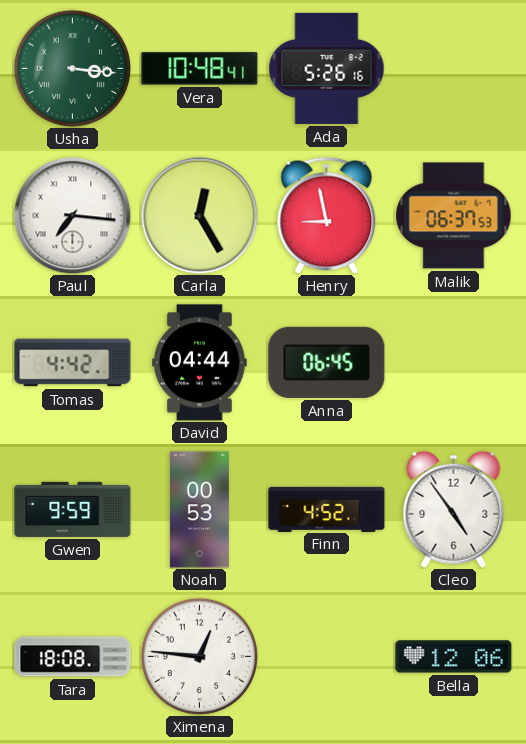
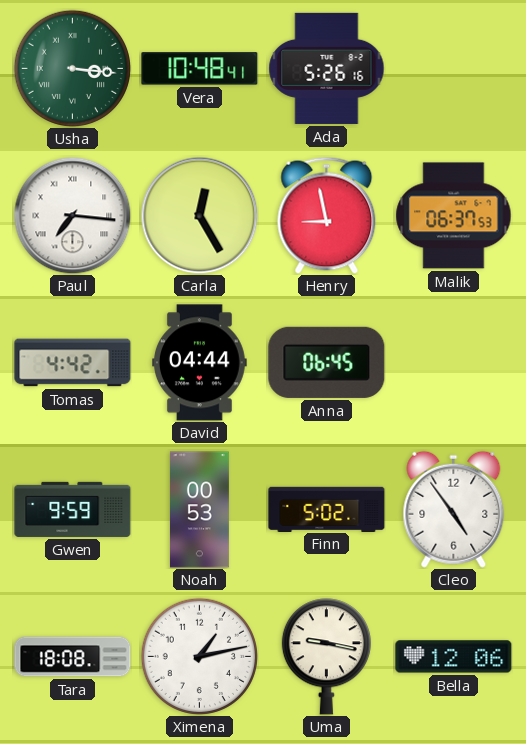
Finn: 4:52 -> 5:02
Ximena: 12:46 -> 1:13
Uma: none -> 9:17
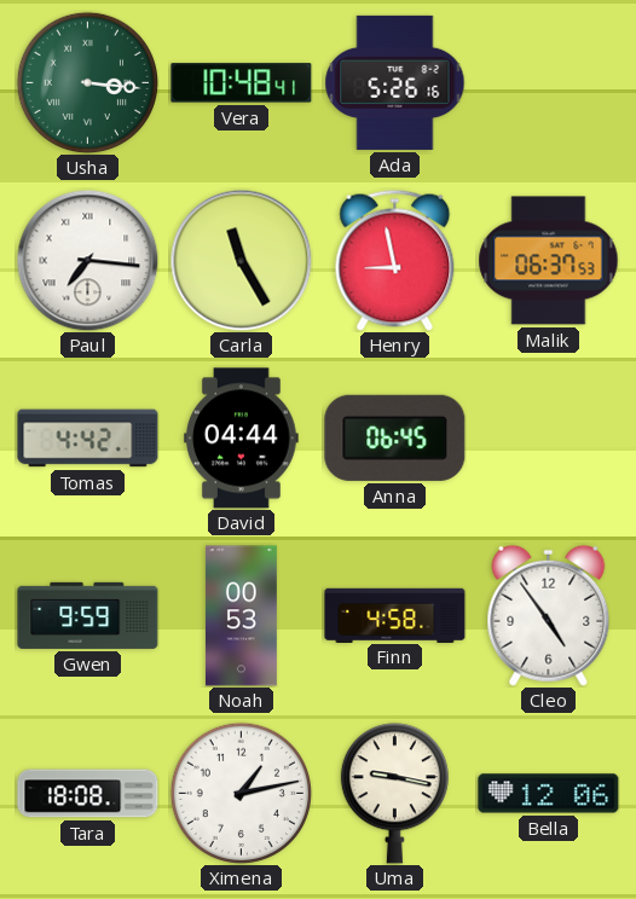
Carla: 12:25 -> 11:25
Finn: 5:02 -> 4:58
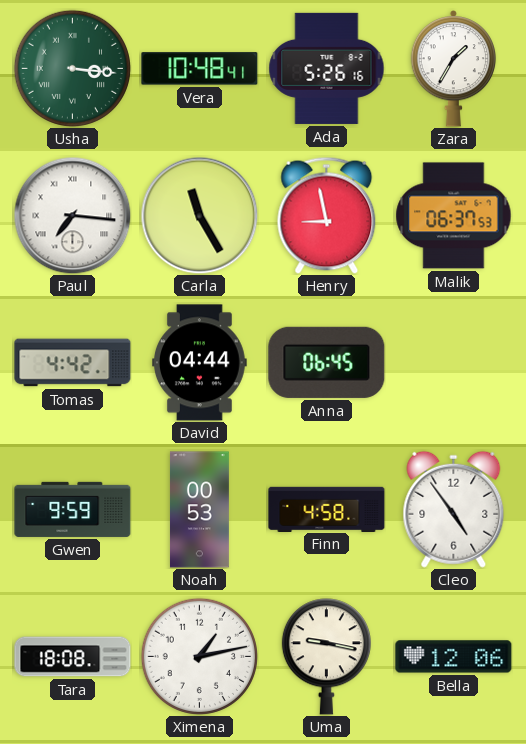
Zara: none -> 1:35
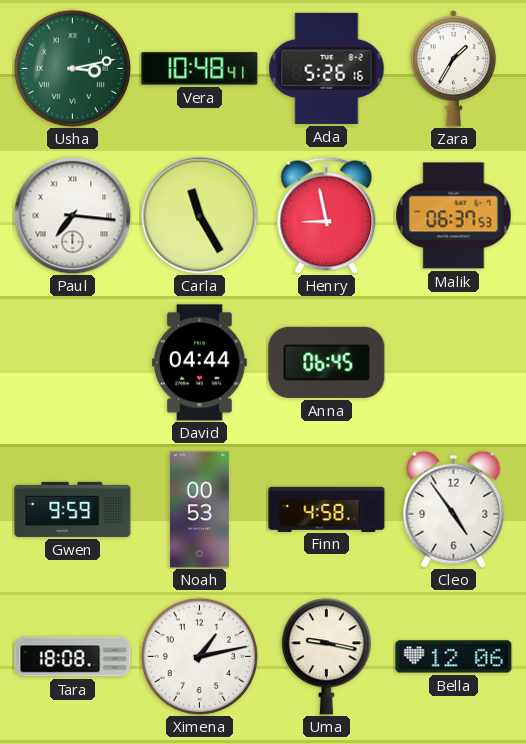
Usha: 3:16 -> 3:13
Tomas: 4:42 -> none
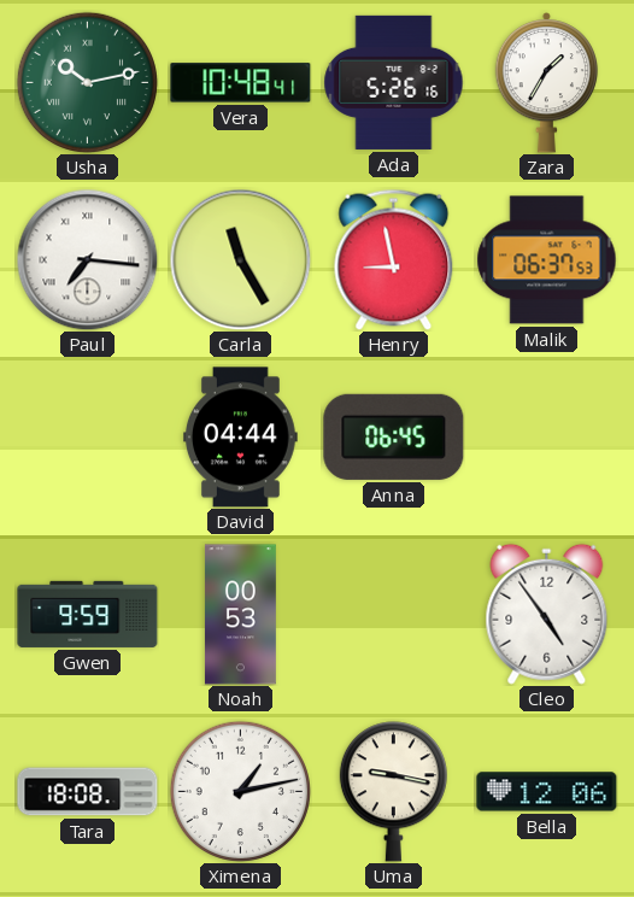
Usha: 3:13 -> 10:13
Finn: 4:58 -> none
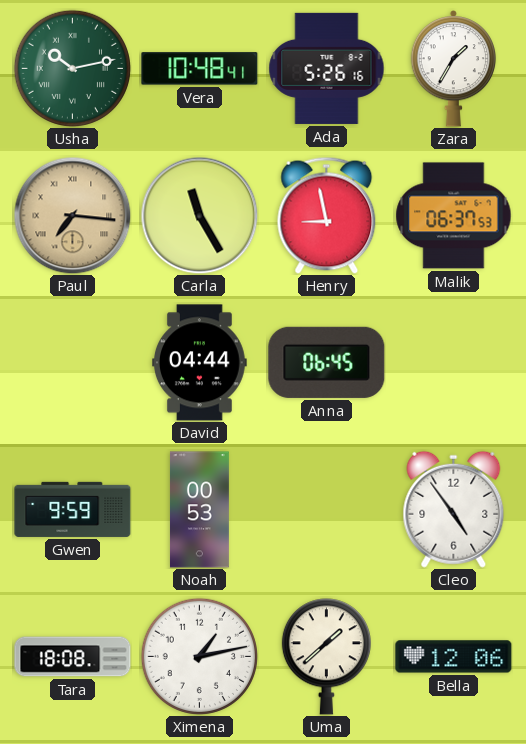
Paul dial: white -> champagne
Uma: 9:17 -> 1:38
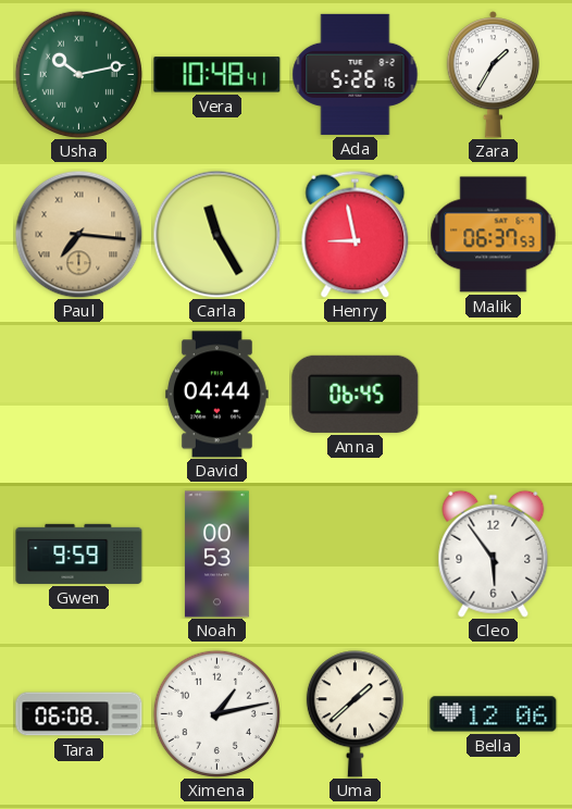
Cleo: 4:54 -> 5:54
Tara: 18:08 -> 06:08
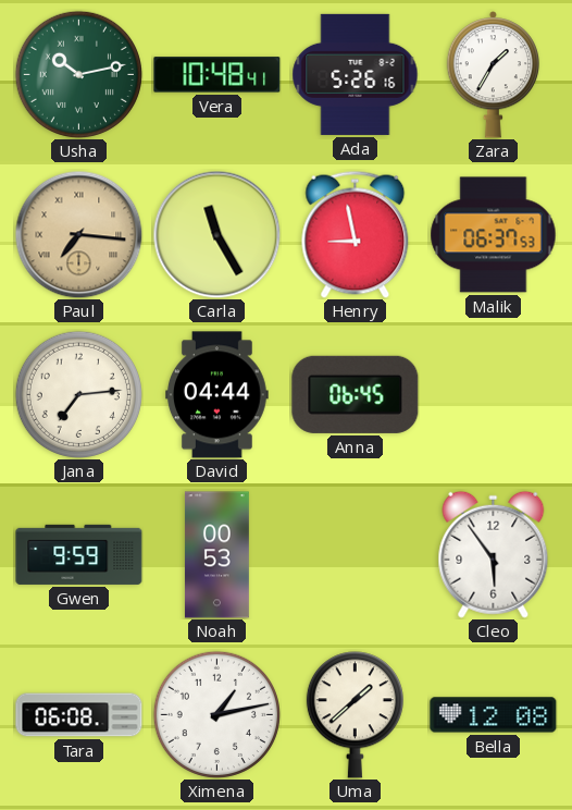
Jana: none -> 7:14
Bella: 12:06 -> 12:08
